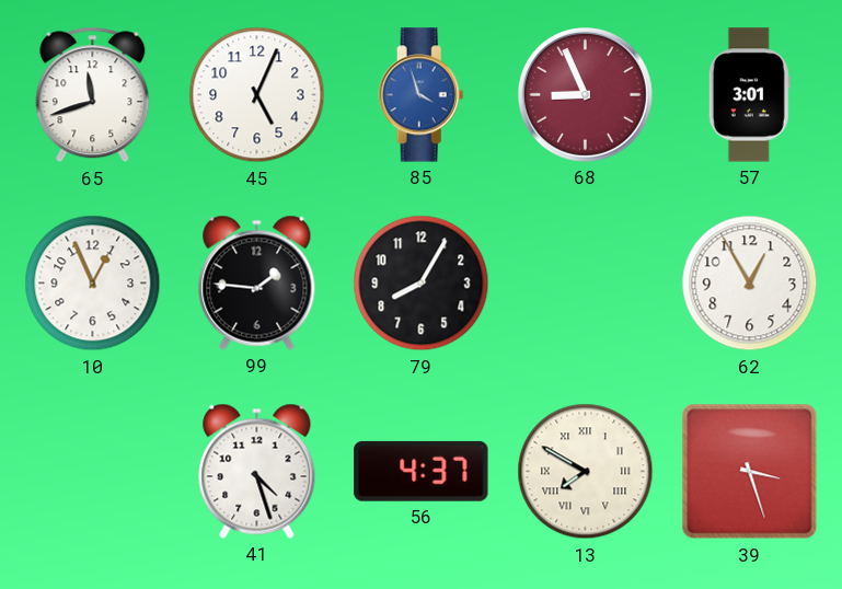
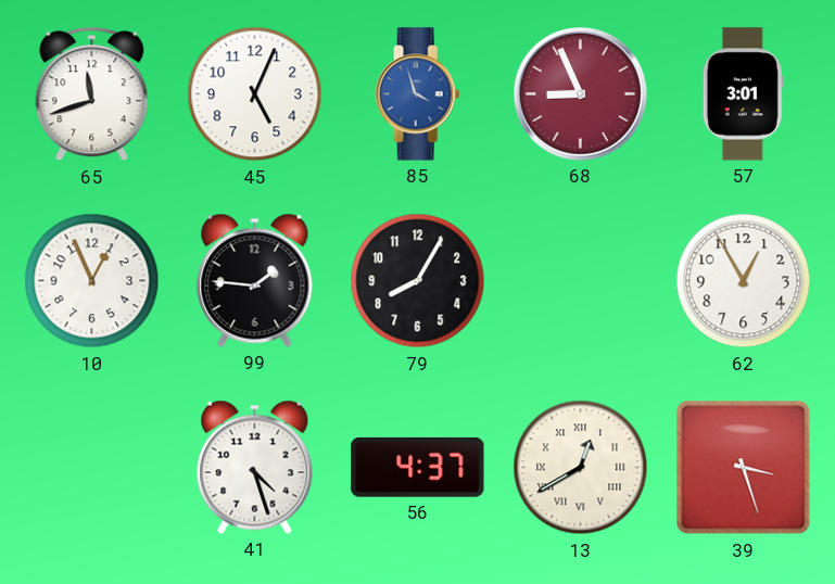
13: 7:50 -> 12:40
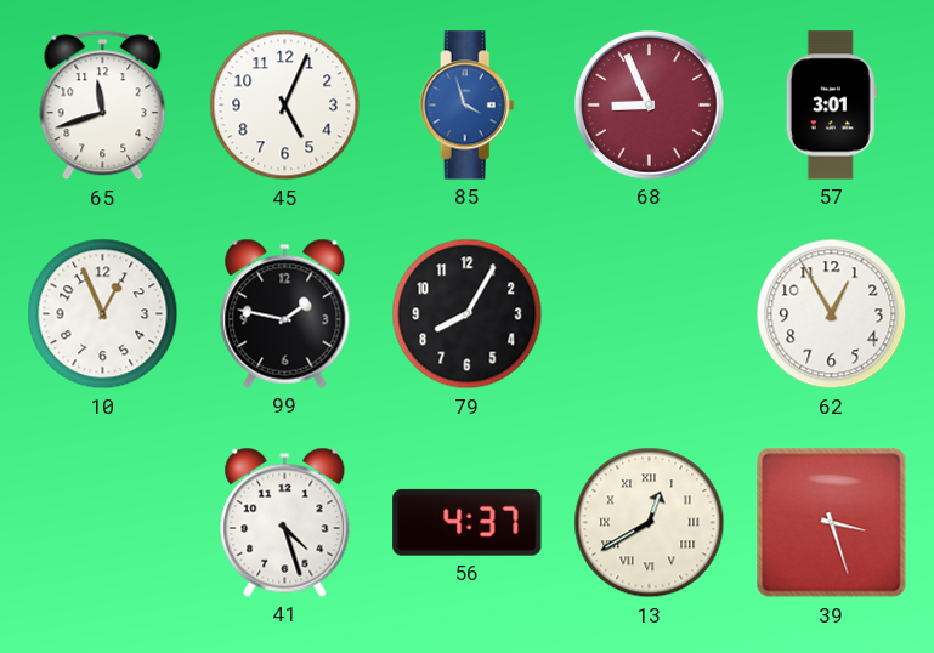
99: 1:46 -> 1:47
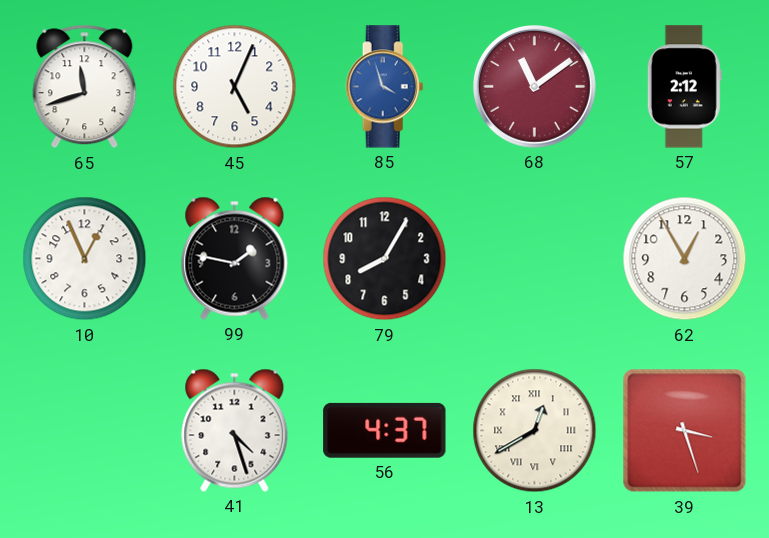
68: 8:56 -> 11:09
57: 3:01 -> 2:12
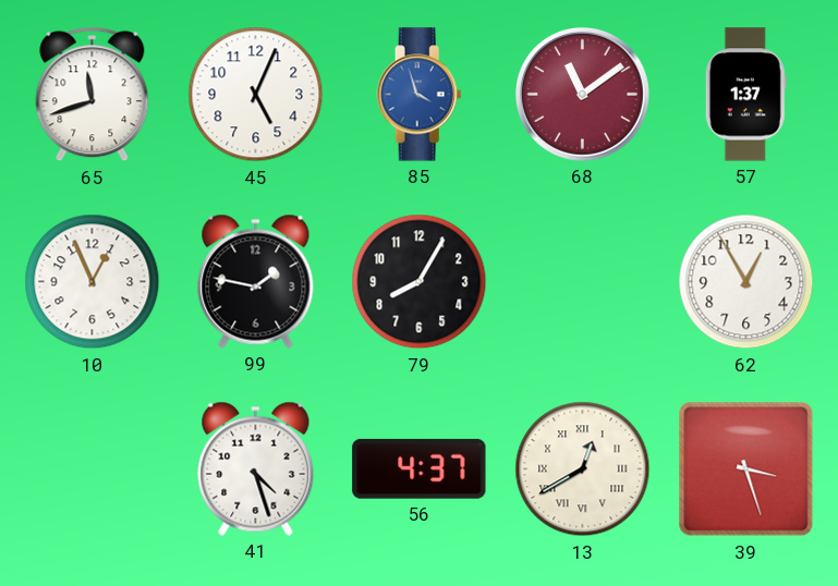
57: 2:12 -> 1:37
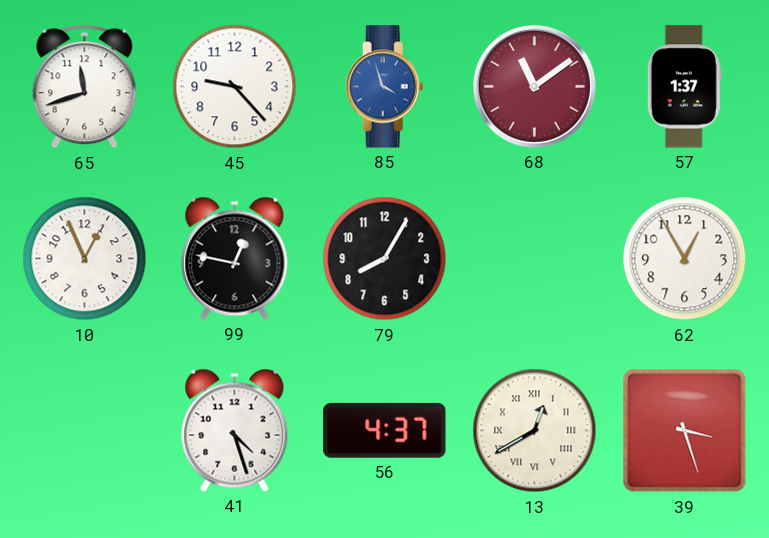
45: 5:04 -> 9:23
99: 1:47 -> 12:47
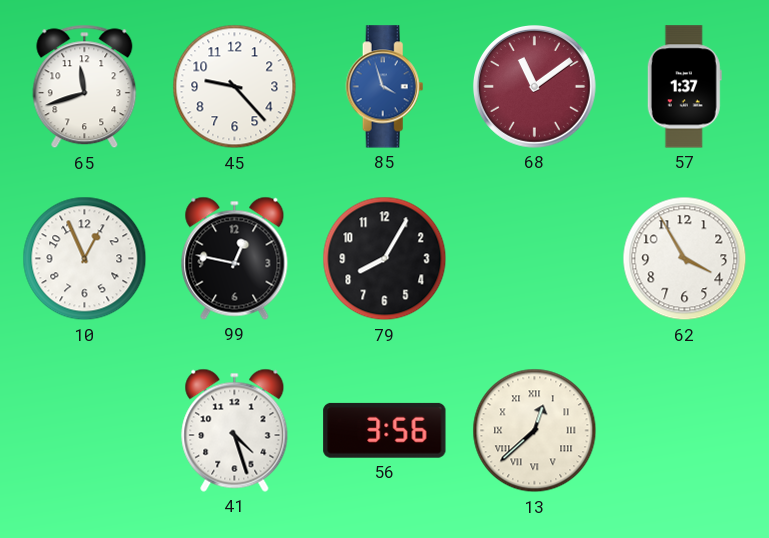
62: 12:55 -> 3:55
56: 4:37 -> 3:56
13: 12:40 -> 12:38
39: 3:27 -> none
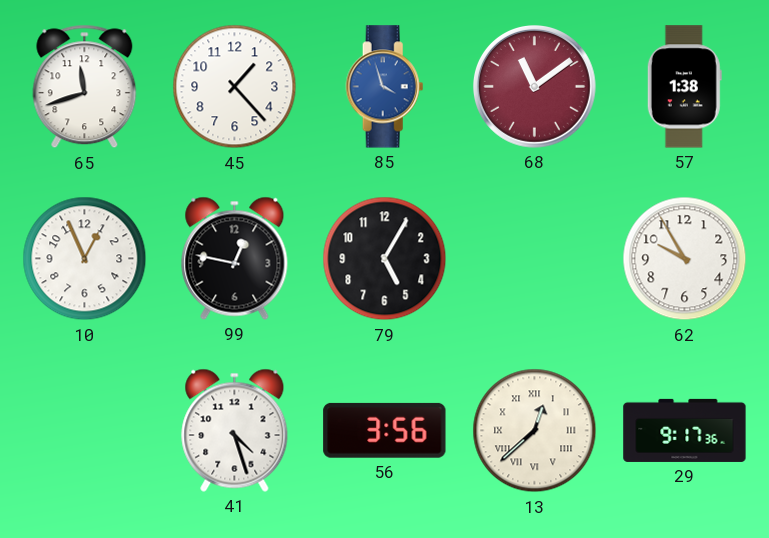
45: 9:23 -> 1:23
57: 1:37 -> 1:38
79: 8:05 -> 5:05
62: 3:55 -> 9:55
29: none -> 9:17
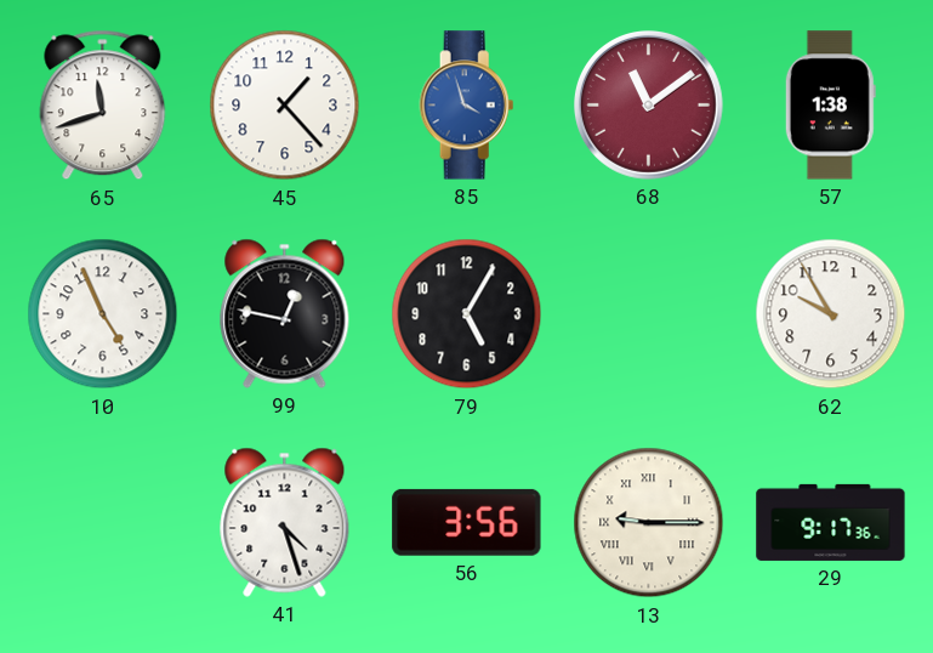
10: 12:56 -> 4:56
13: 12:38 -> 9:15
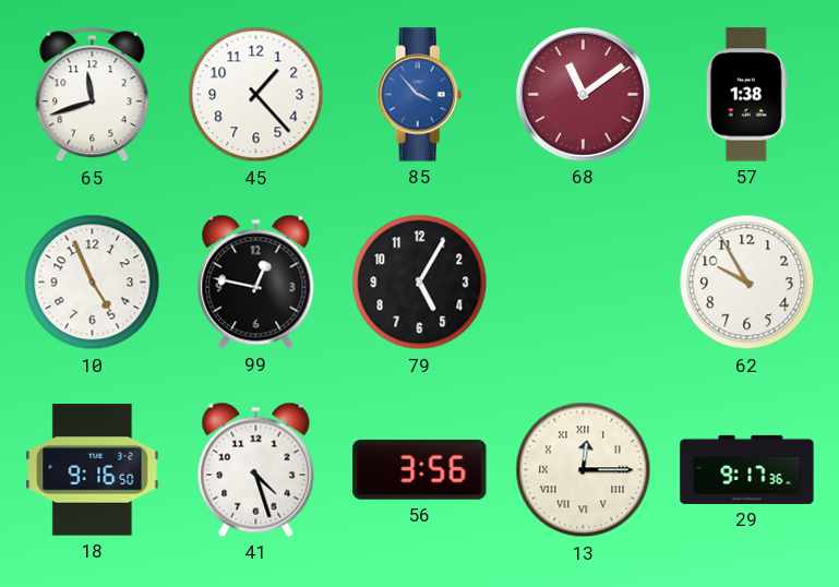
85: 3:57 -> 3:53
18: none -> 9:16
13: 9:15 -> 12:15
